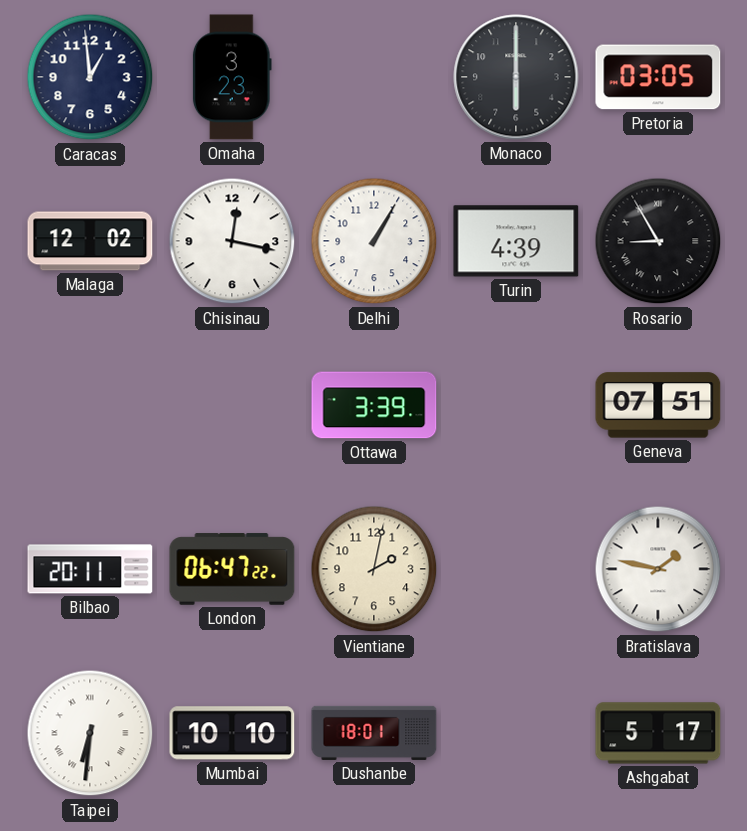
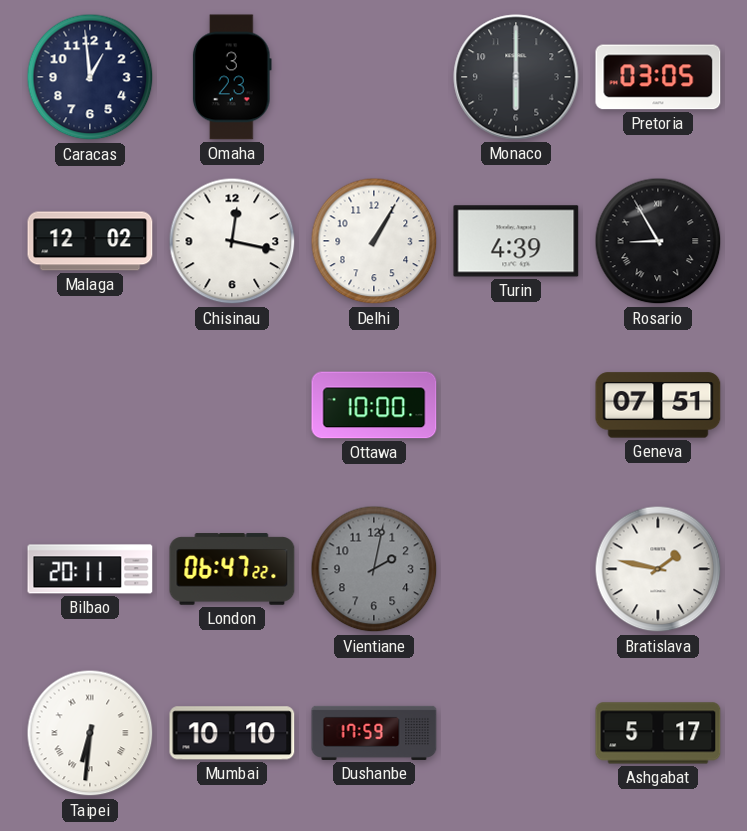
Ottawa: 3:39 -> 10:00
Vientiane dial: cream -> grey
Dushanbe: 18:01 -> 17:59
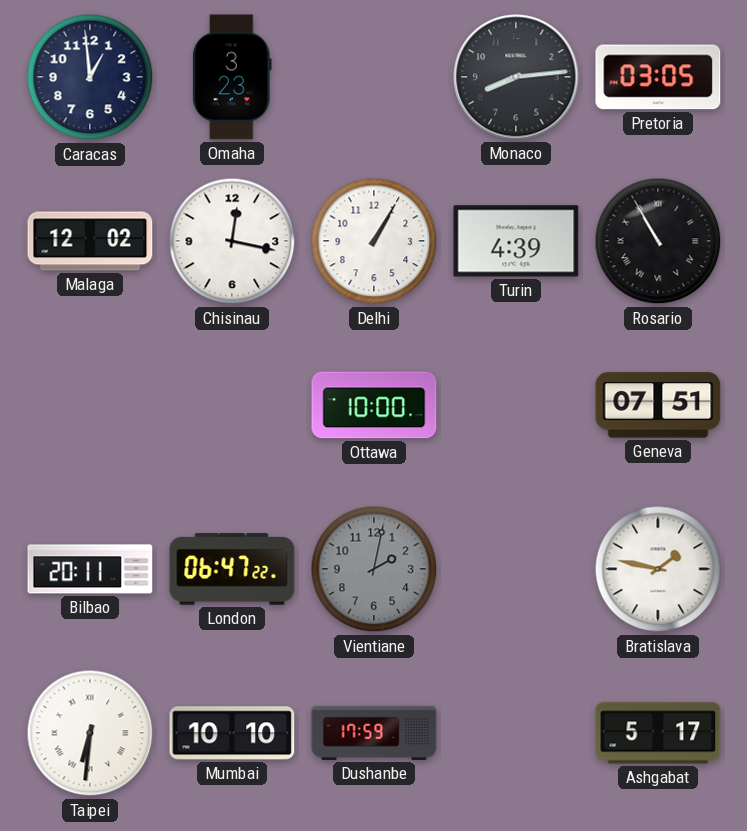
Monaco: 6:00 -> 8:14
Rosario: 8:55 -> 10:55
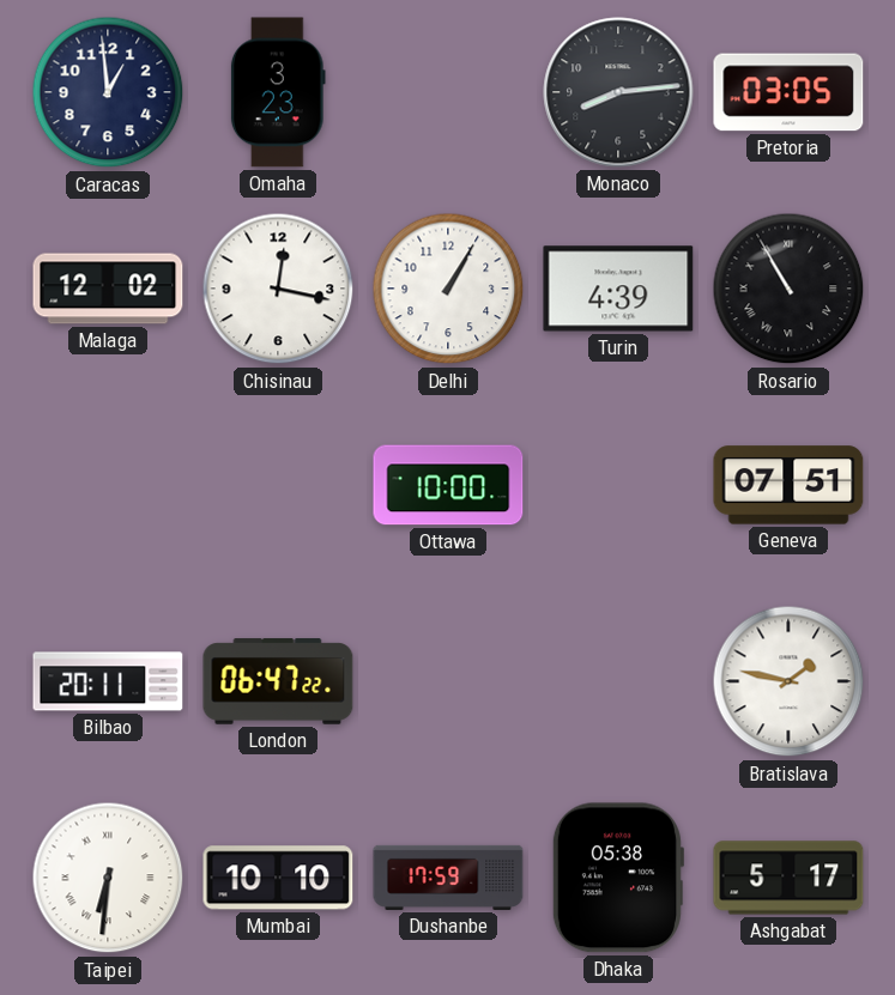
Vientiane: 2:02 -> none
Dhaka: none -> 05:38
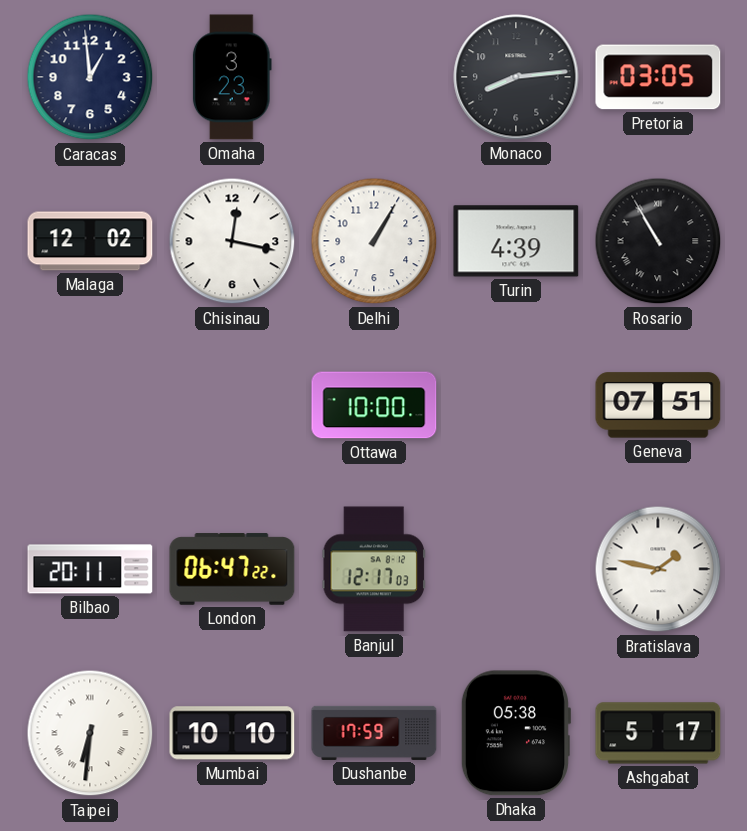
Banjul: none -> 12:17
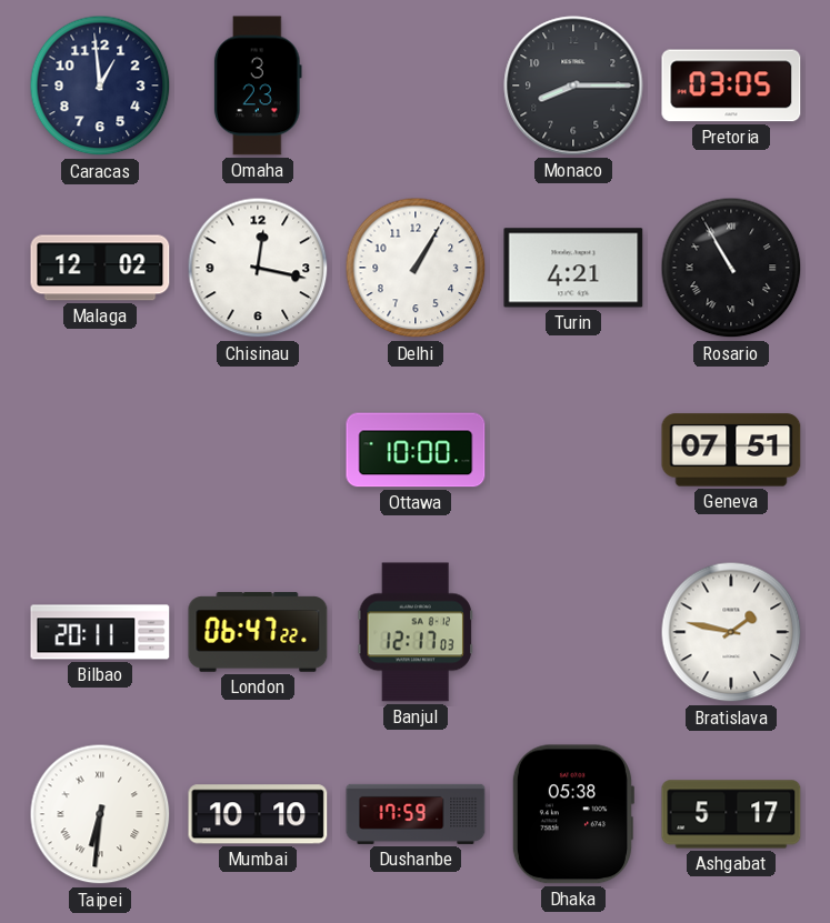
Monaco: 8:14 -> 8:15
Turin: 4:39 -> 4:21
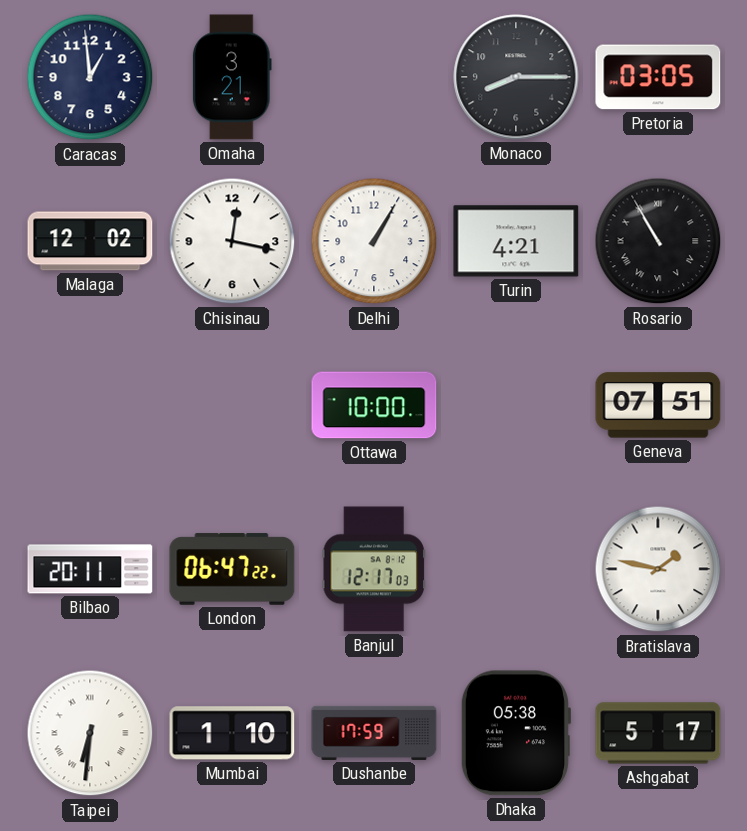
Omaha: 3:23 -> 3:21
Mumbai: 10:10 -> 1:10
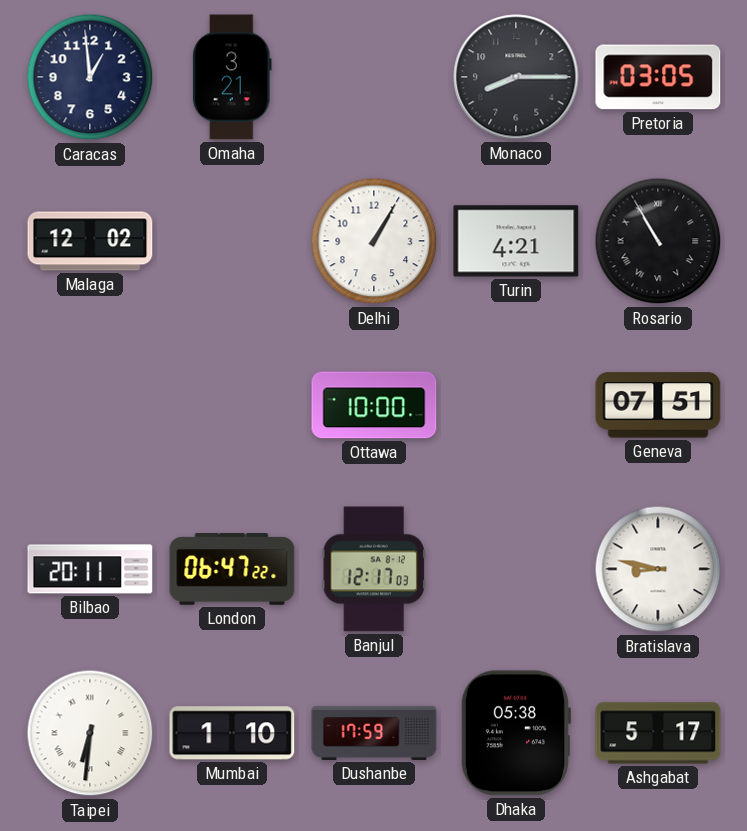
Chisinau: 12:17 -> none
Bratislava: 1:47 -> 8:47
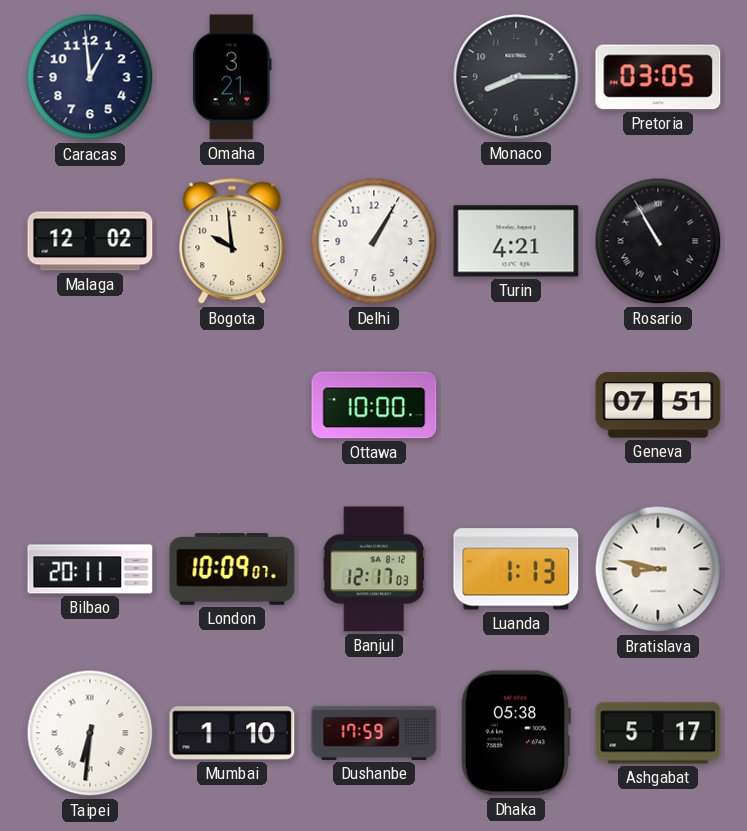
Bogota: none -> 9:59
London: 06:47 -> 10:09
Luanda: none -> 1:13
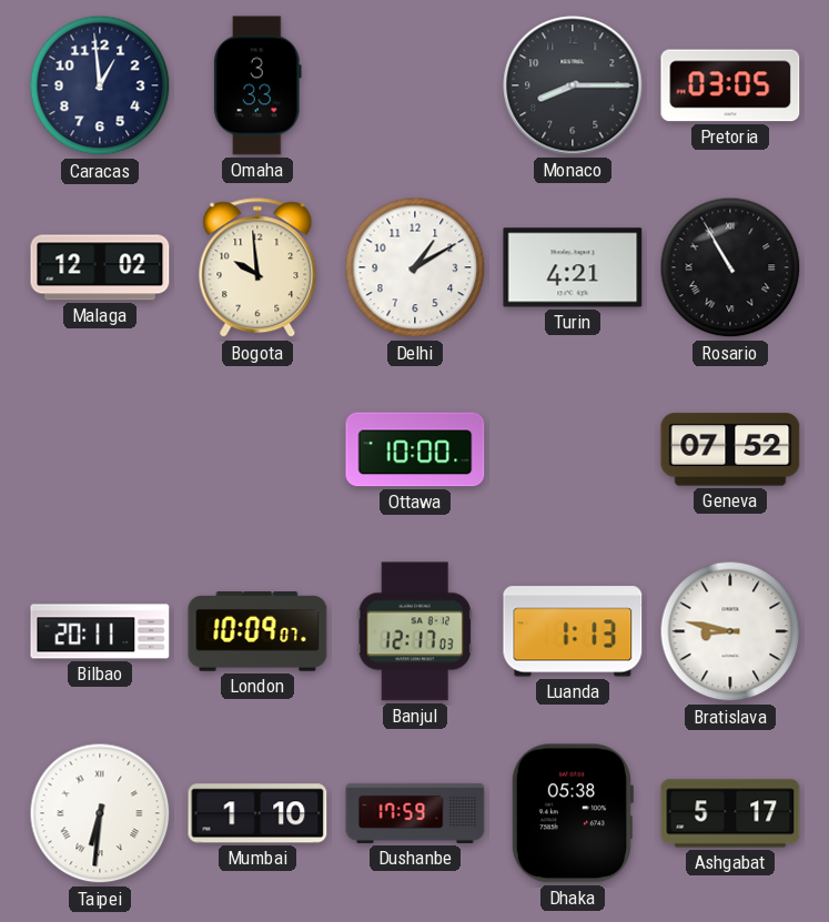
Omaha: 3:21 -> 3:33
Delhi: 1:05 -> 1:10
Geneva: 07:51 -> 07:52
